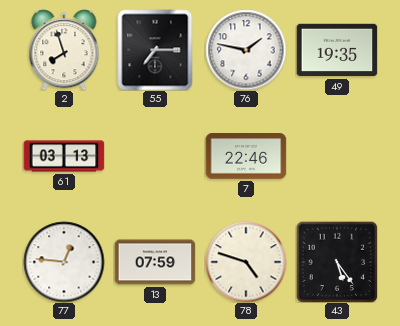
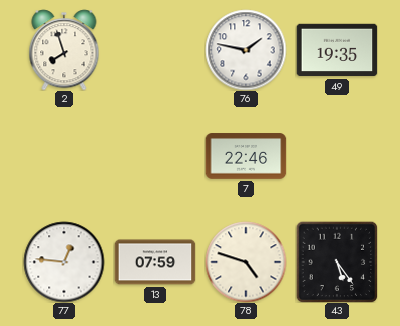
55: 7:15 -> none
61: 03:13 -> none
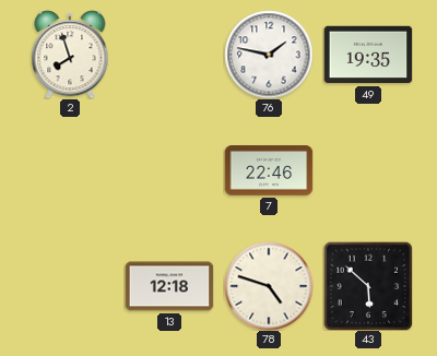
77: 12:46 -> none
13: 07:59 -> 12:18
43: 5:24 -> 5:52
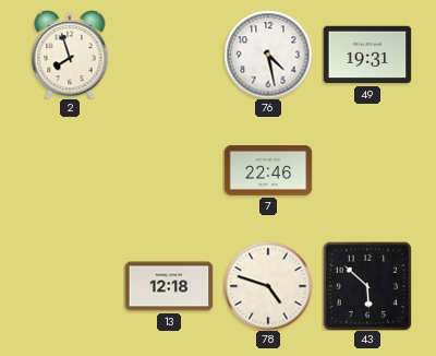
76: 1:47 -> 4:28
49: 19:35 -> 19:31
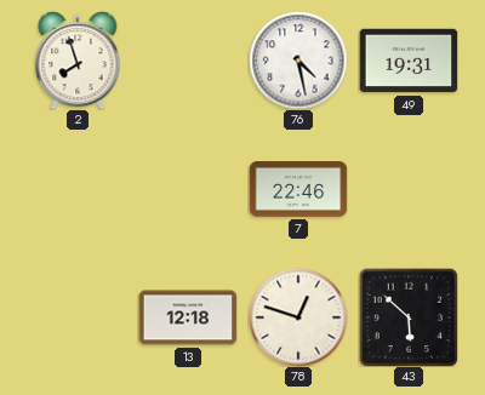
78: 4:48 -> 12:48
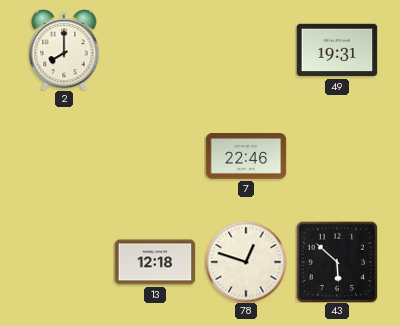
2: 7:57 -> 8:00
76: 4:28 -> none
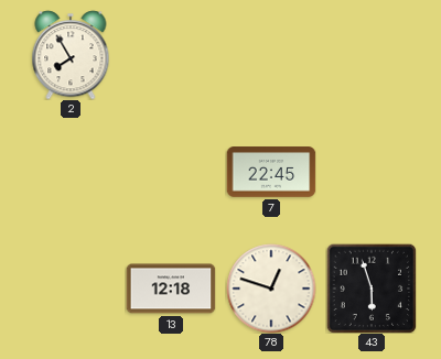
2: 8:00 -> 7:55
49: 19:31 -> none
7: 22:46 -> 22:45
43: 5:52 -> 5:57
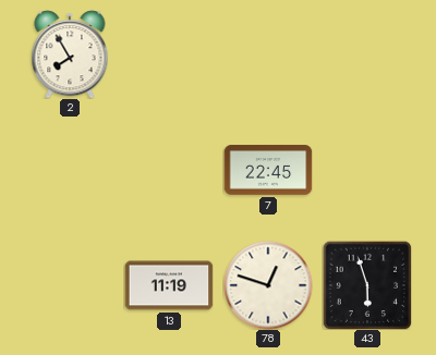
13: 12:18 -> 11:19
